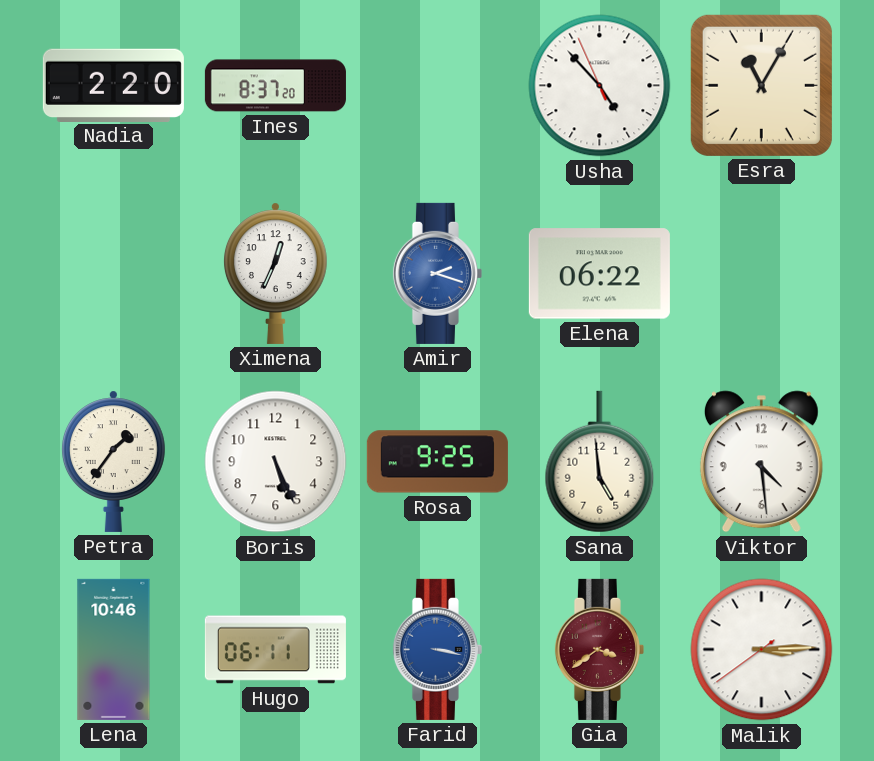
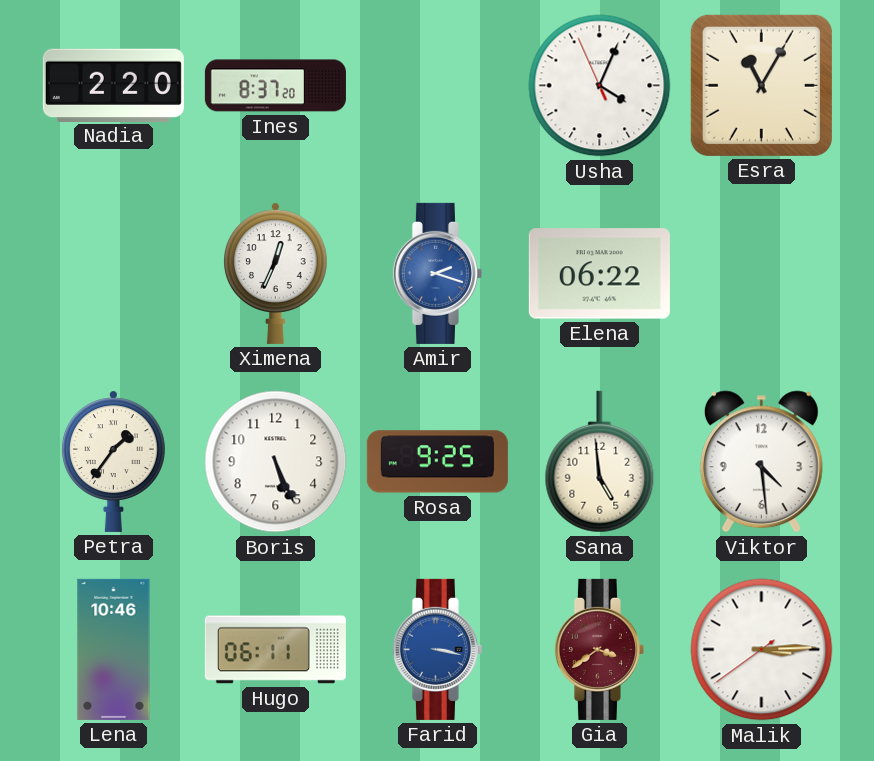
Usha: 4:52 -> 4:03
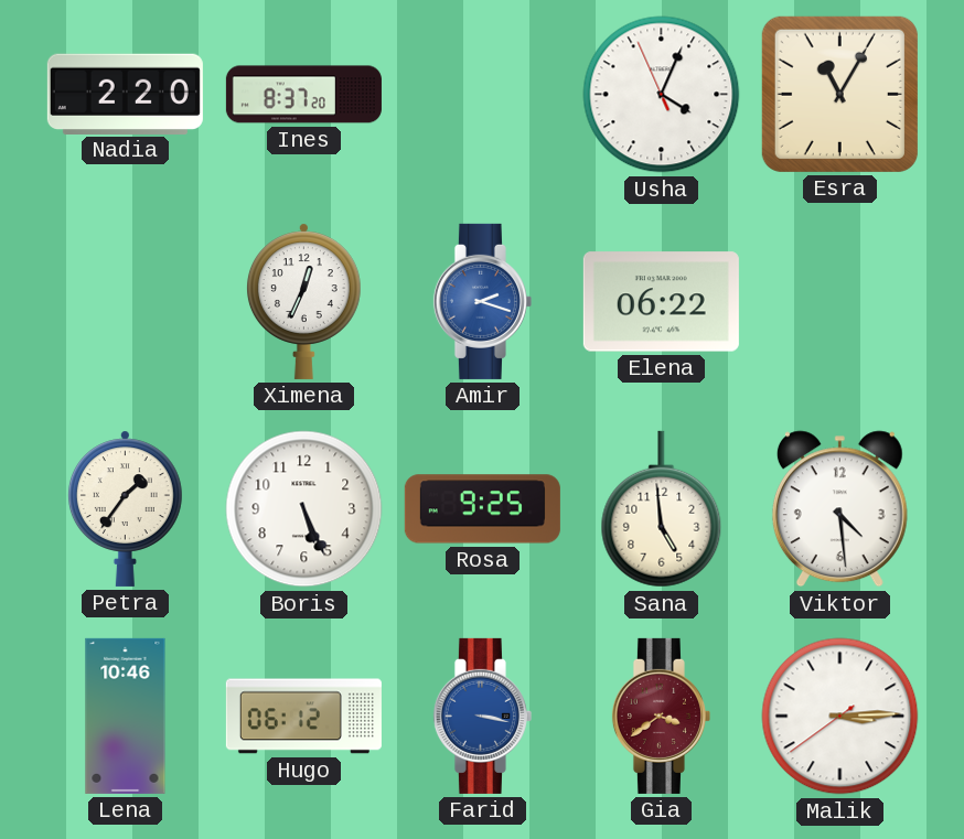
Hugo: 06:11 -> 06:12
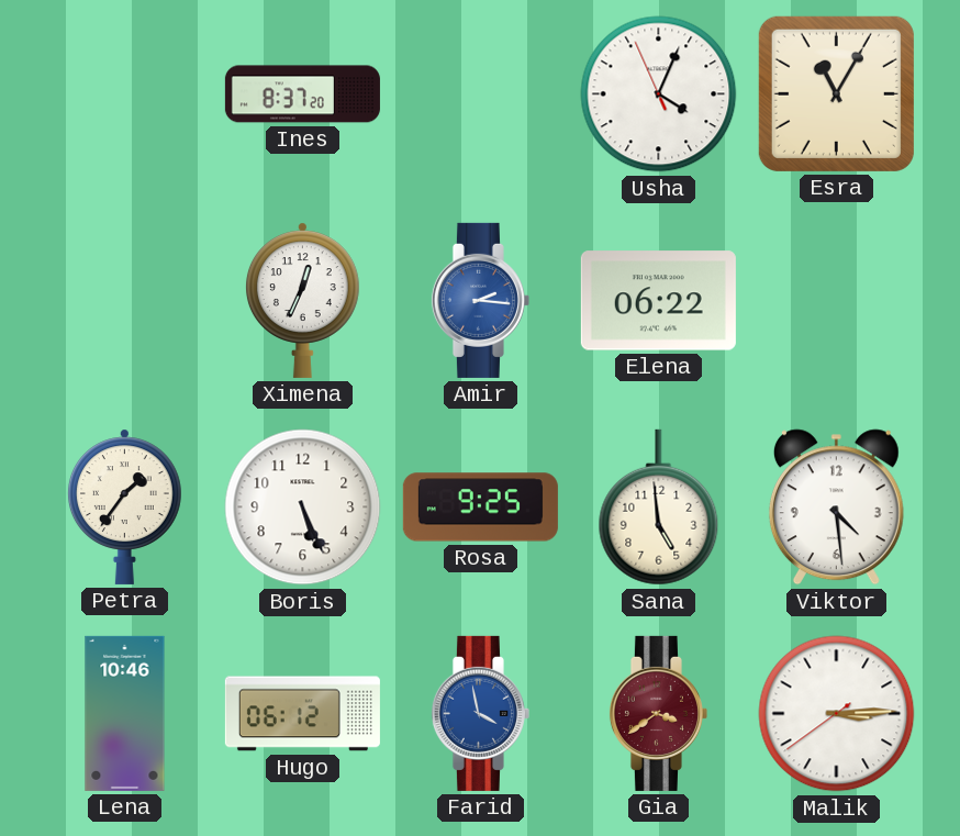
Nadia: 2:20 -> none
Amir: 2:18 -> 2:16
Farid: 3:17 -> 3:58
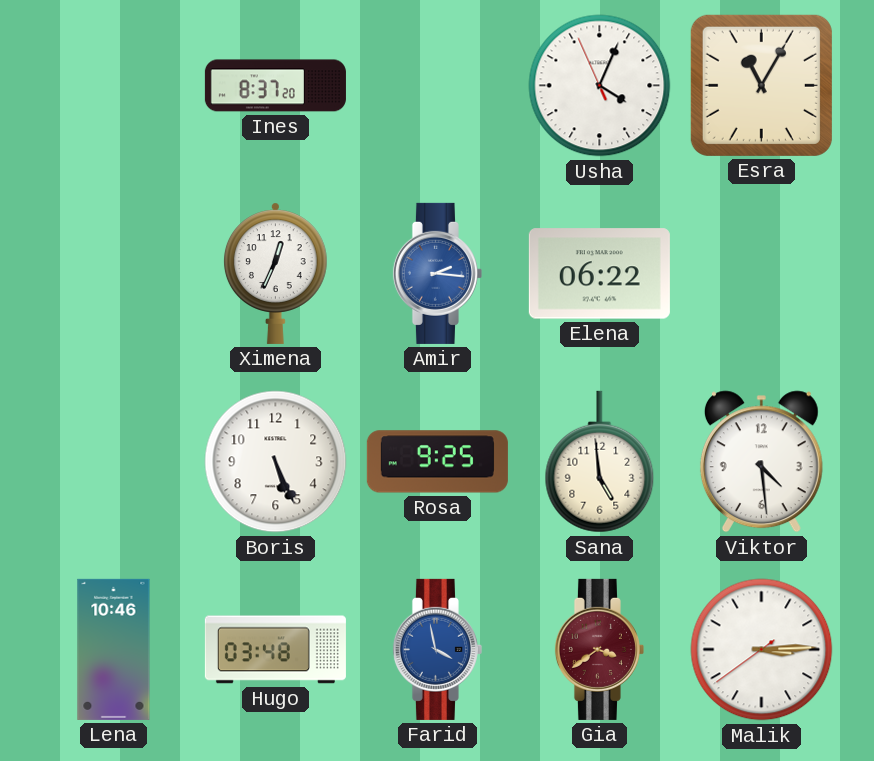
Petra: 1:36 -> none
Hugo: 06:12 -> 03:48
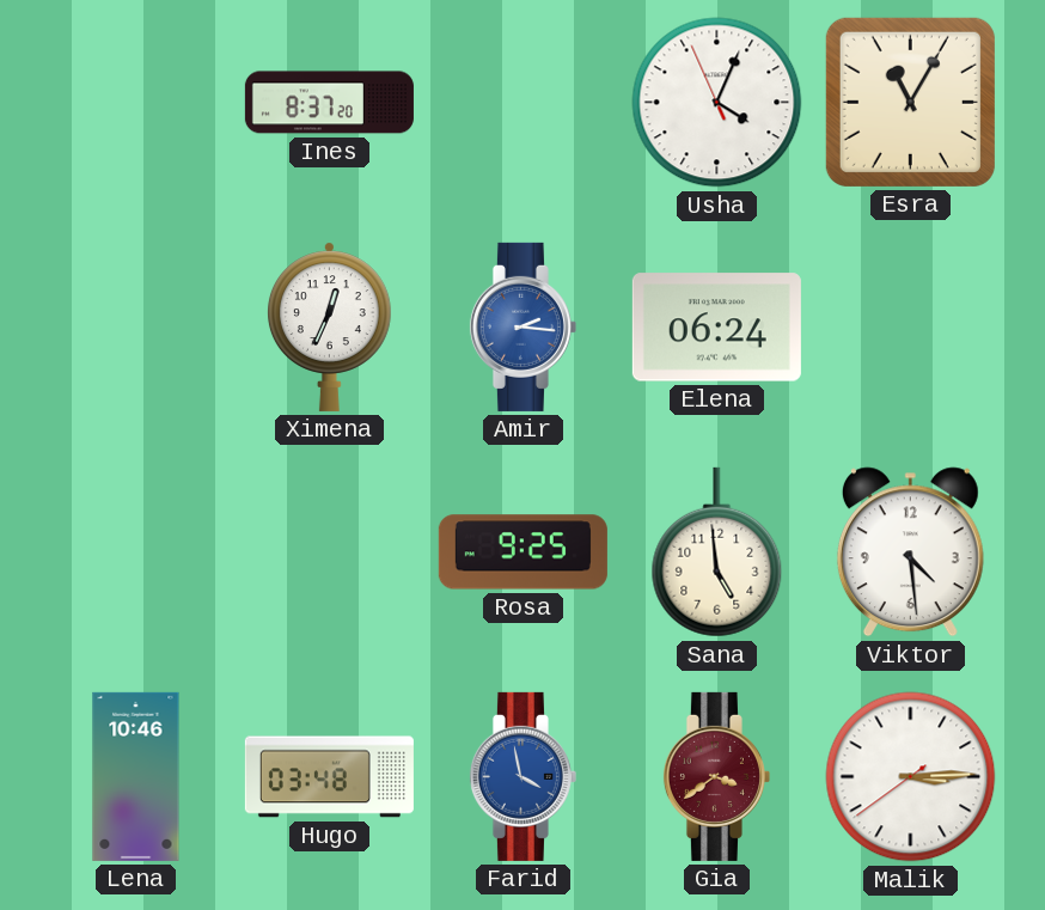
Elena: 06:22 -> 06:24
Boris: 5:26 -> none
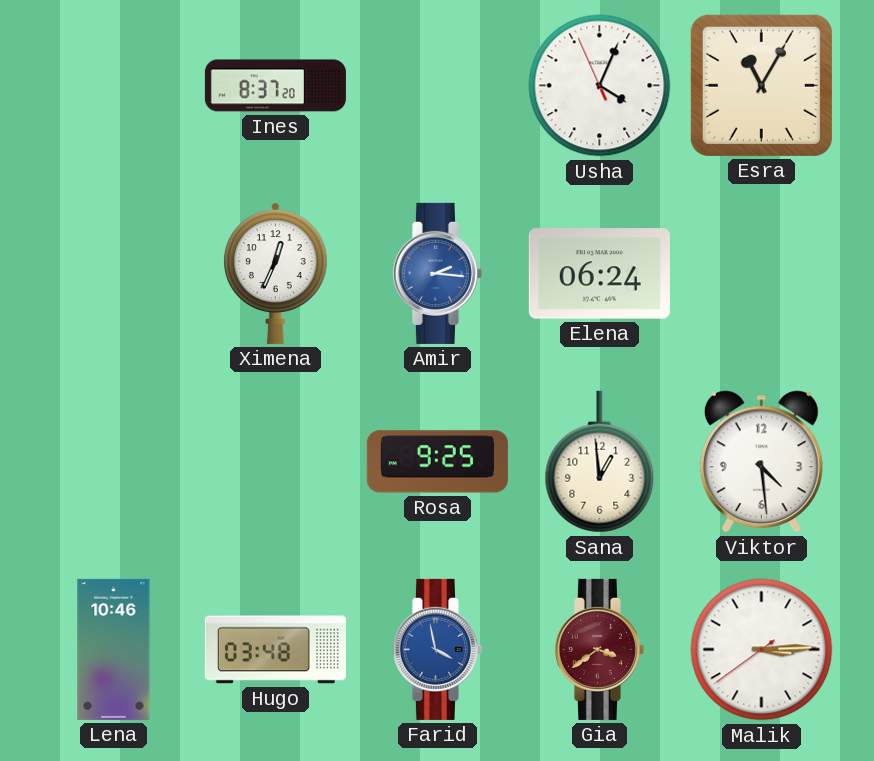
Sana: 4:59 -> 12:59
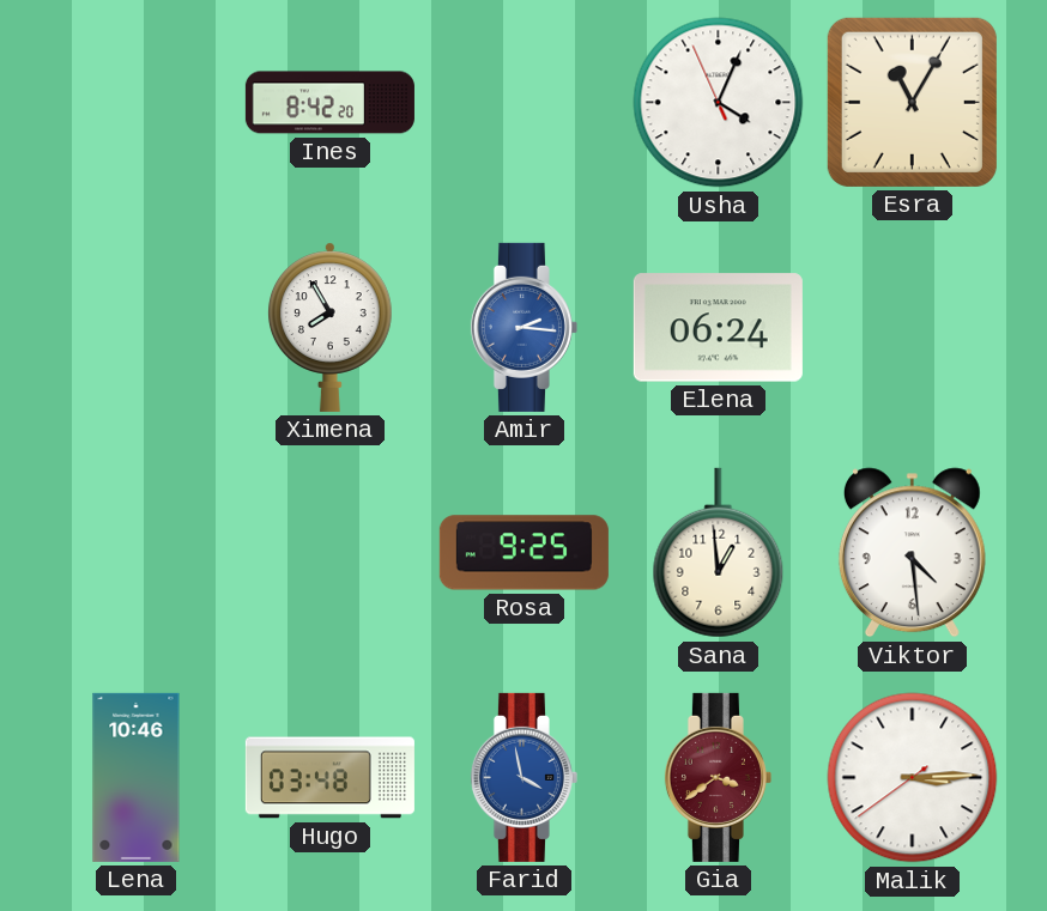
Ines: 8:37 -> 8:42
Ximena: 12:34 -> 7:55
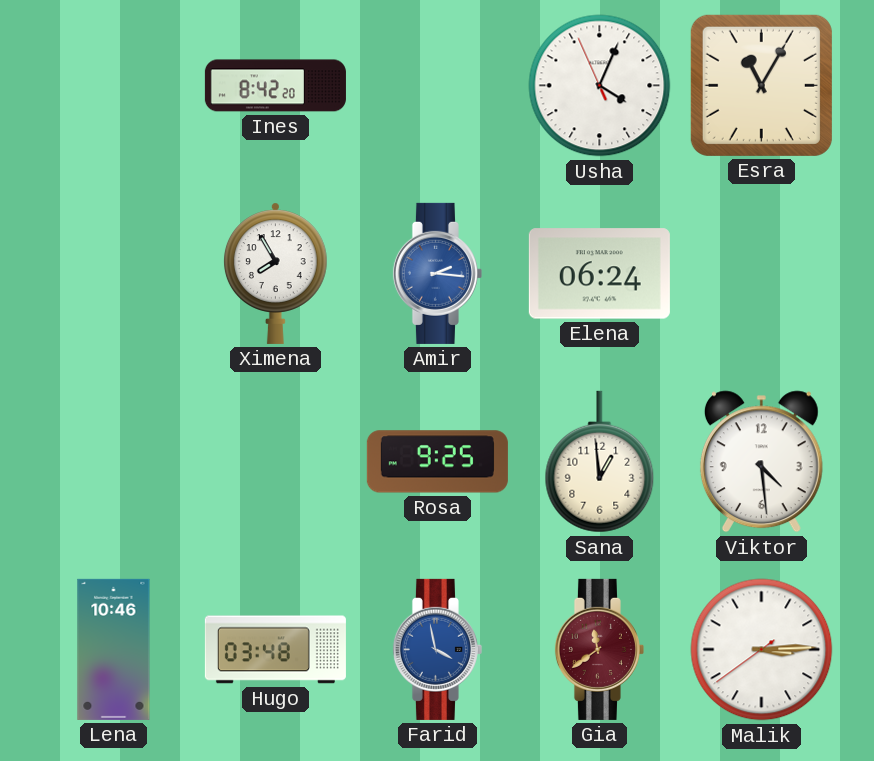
Gia: 3:39 -> 11:39
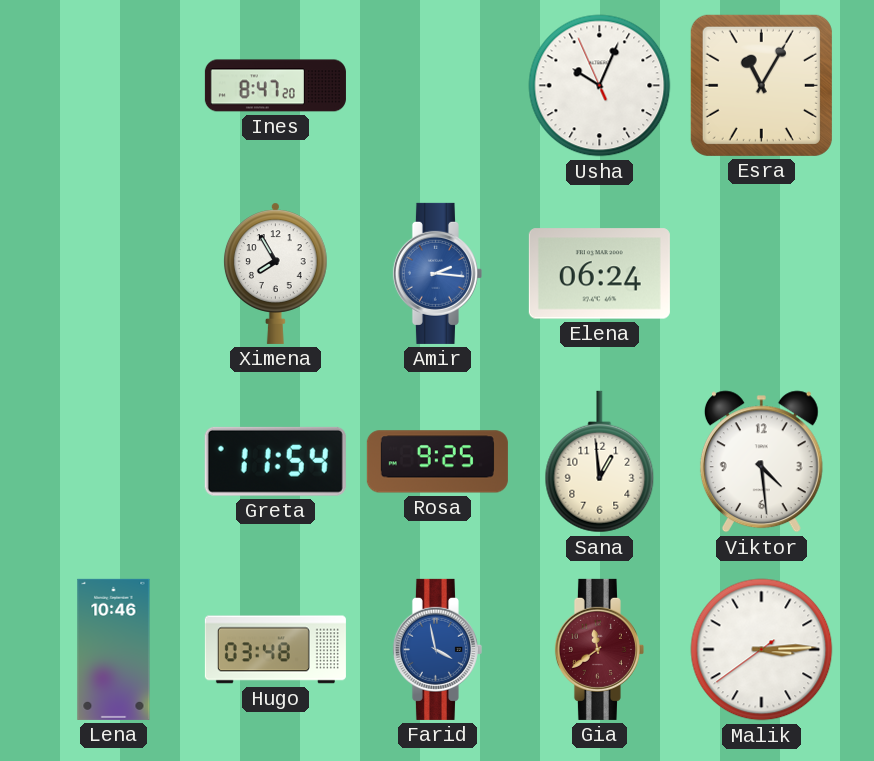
Ines: 8:42 -> 8:47
Usha: 4:03 -> 10:03
Greta: none -> 11:54
